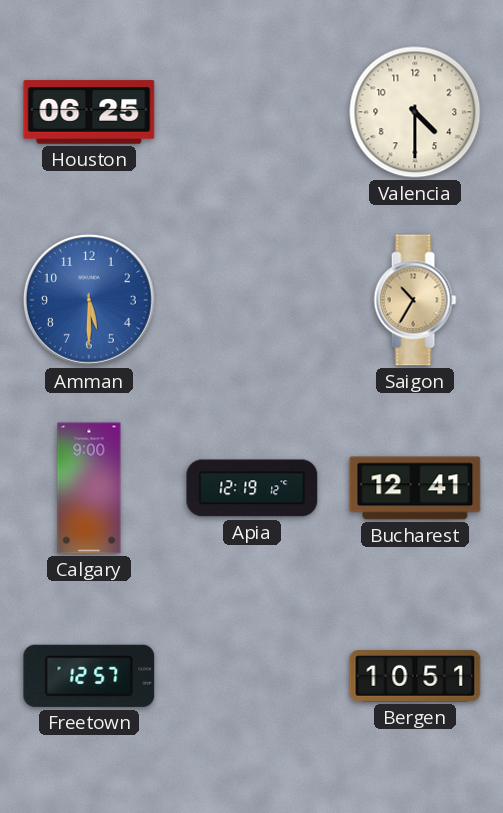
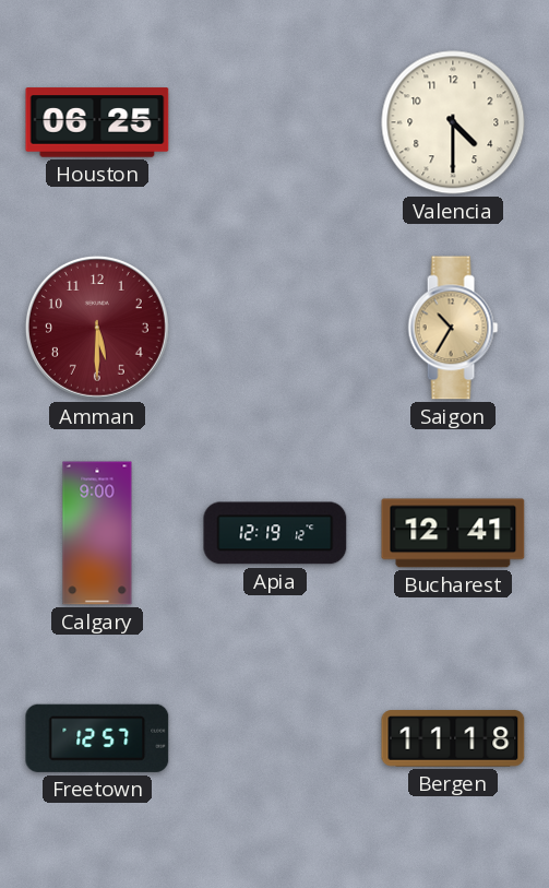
Amman dial: blue -> burgundy
Bergen: 10:51 -> 11:18
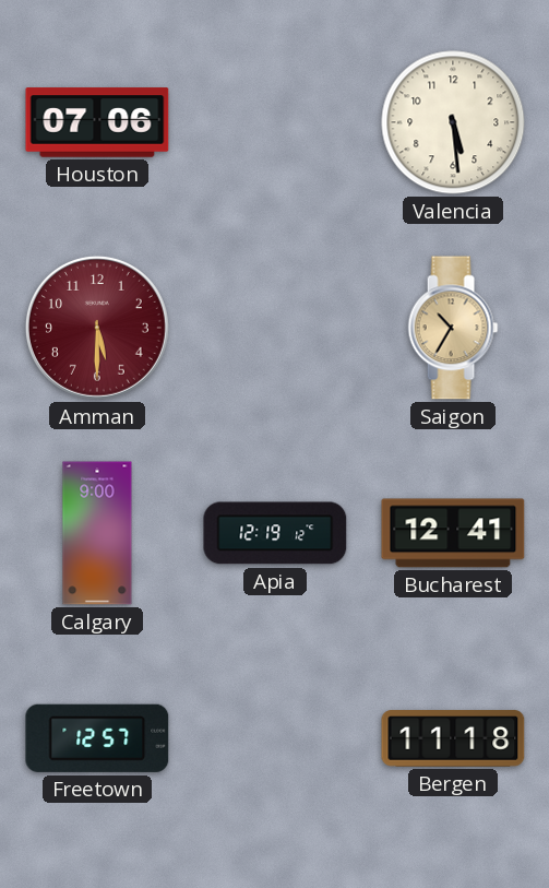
Houston: 06:25 -> 07:06
Valencia: 4:30 -> 5:29
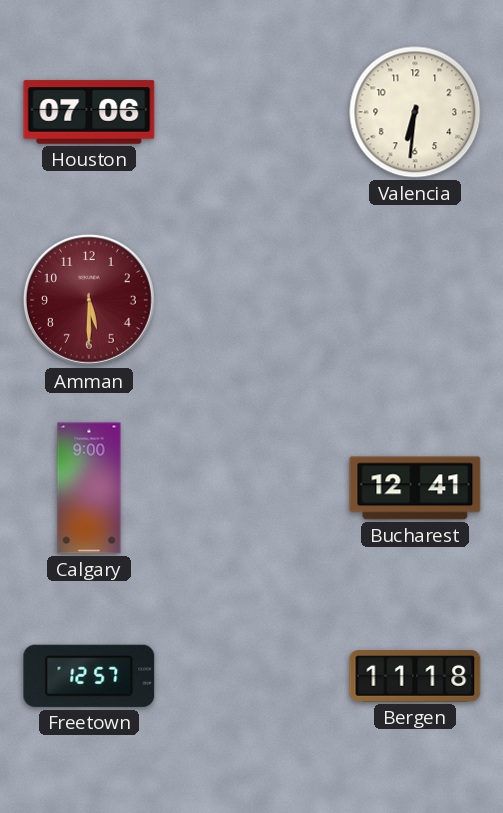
Valencia: 5:29 -> 6:31
Saigon: 10:35 -> none
Apia: 12:19 -> none
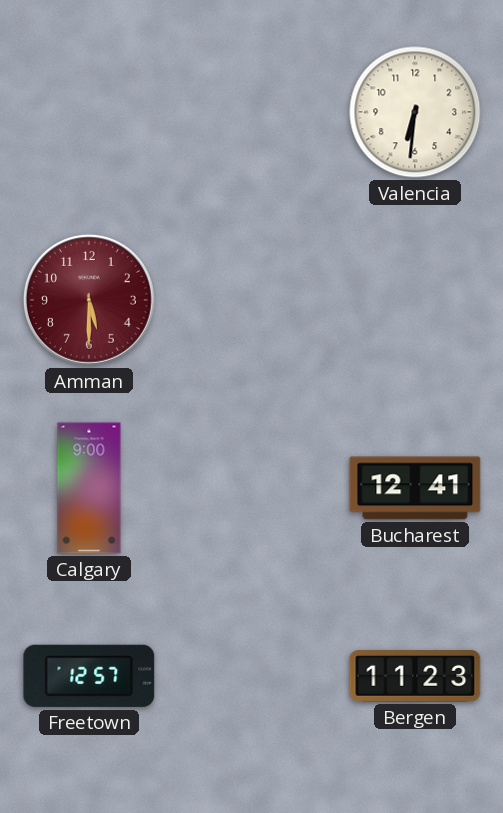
Houston: 07:06 -> none
Bergen: 11:18 -> 11:23
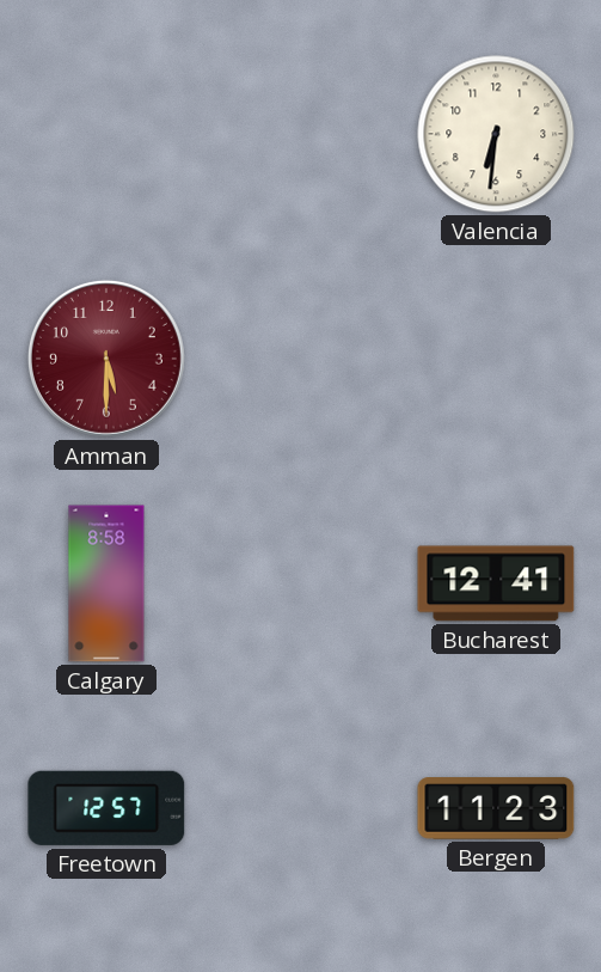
Calgary: 9:00 -> 8:58
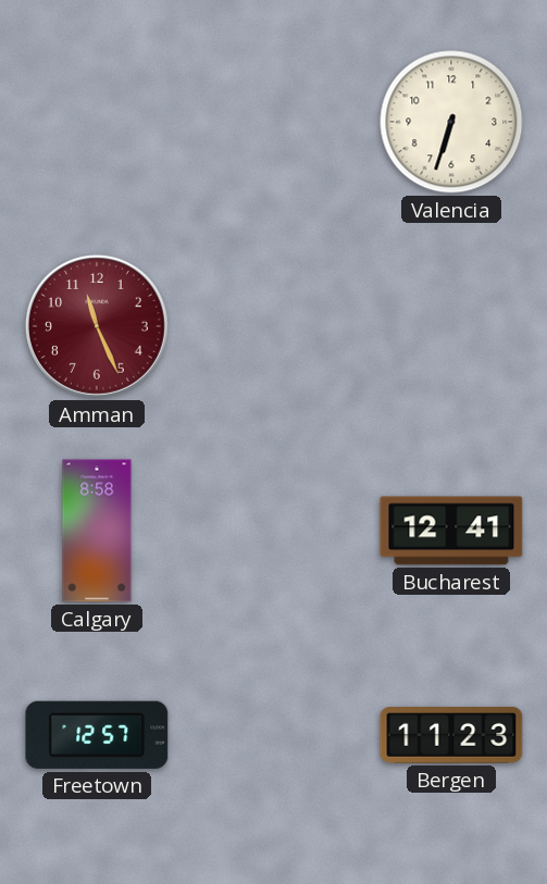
Valencia: 6:31 -> 6:33
Amman: 5:30 -> 11:26
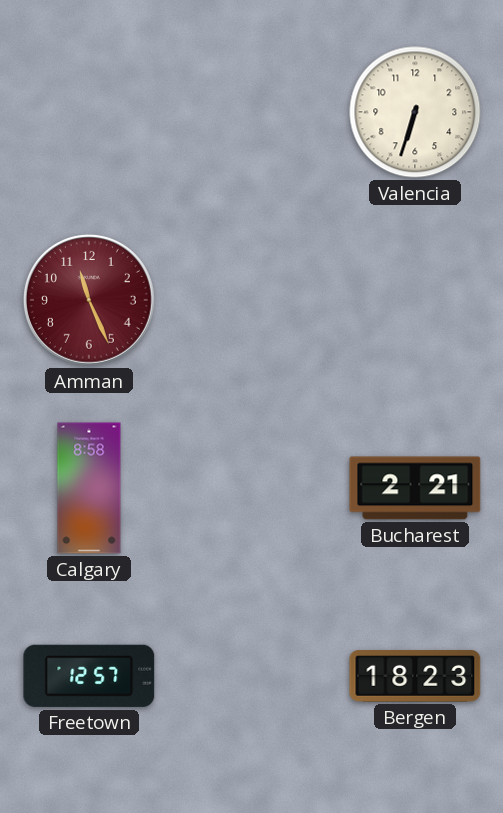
Bucharest: 12:41 -> 2:21
Bergen: 11:23 -> 18:23
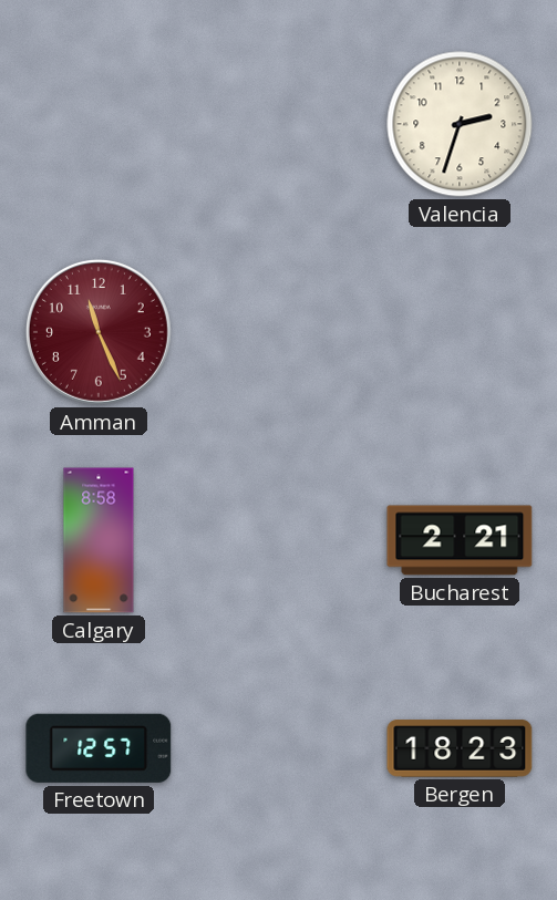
Valencia: 6:33 -> 2:33
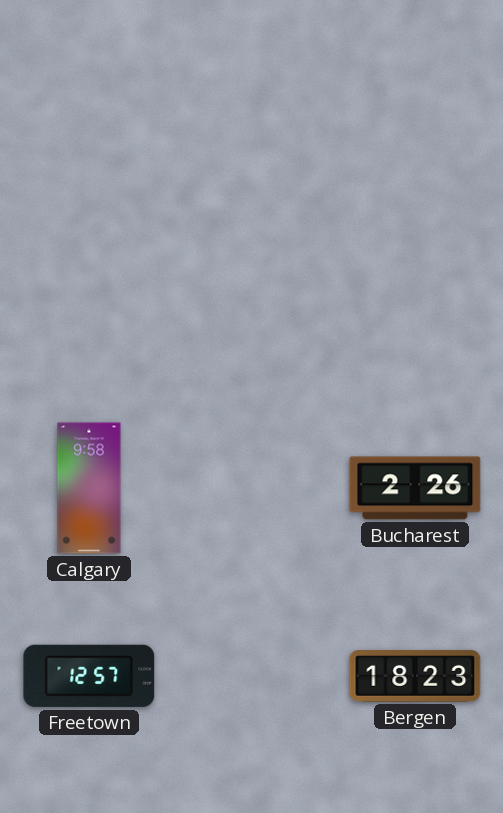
Valencia: 2:33 -> none
Amman: 11:26 -> none
Calgary: 8:58 -> 9:58
Bucharest: 2:21 -> 2:26
